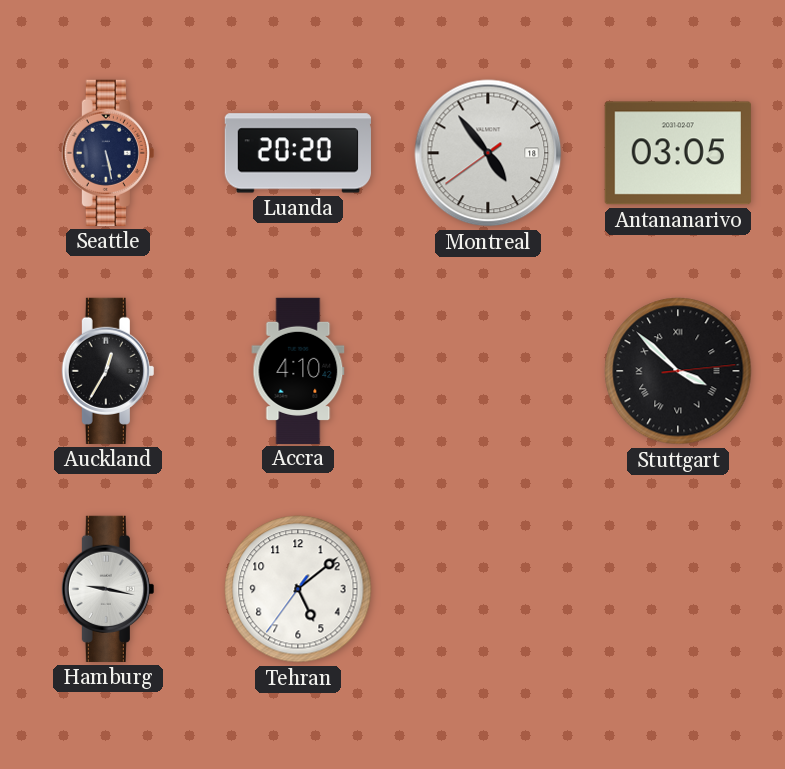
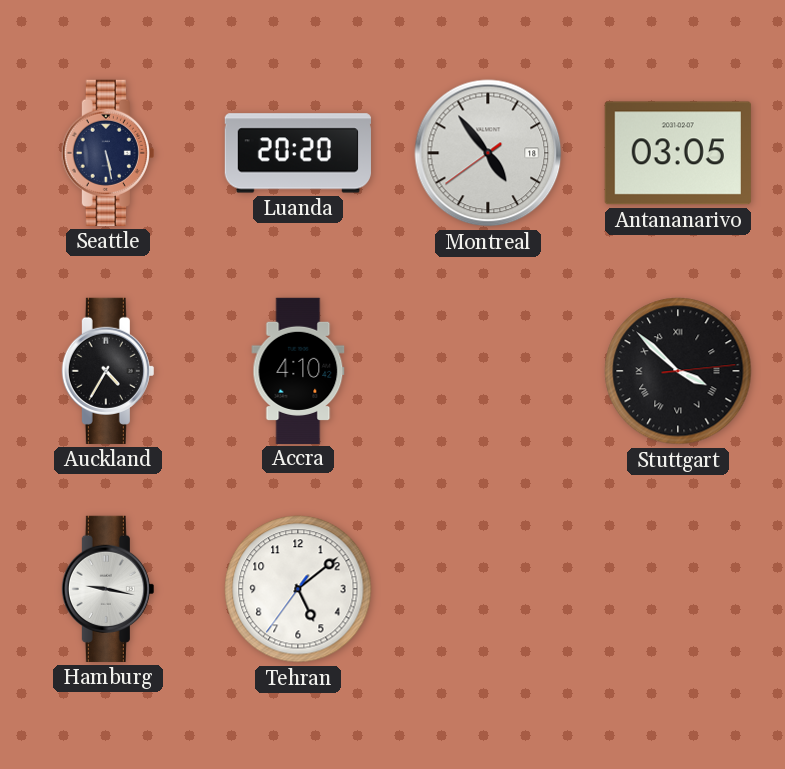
Auckland: 12:35 -> 4:35
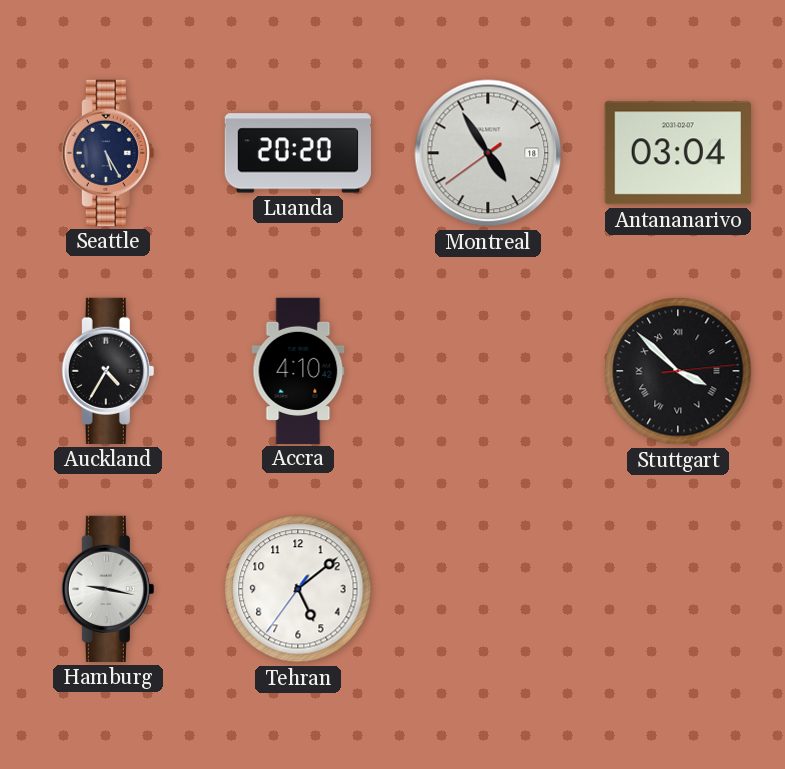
Seattle: 5:28 -> 5:25
Montreal: 4:53 -> 4:54
Antananarivo: 03:05 -> 03:04
